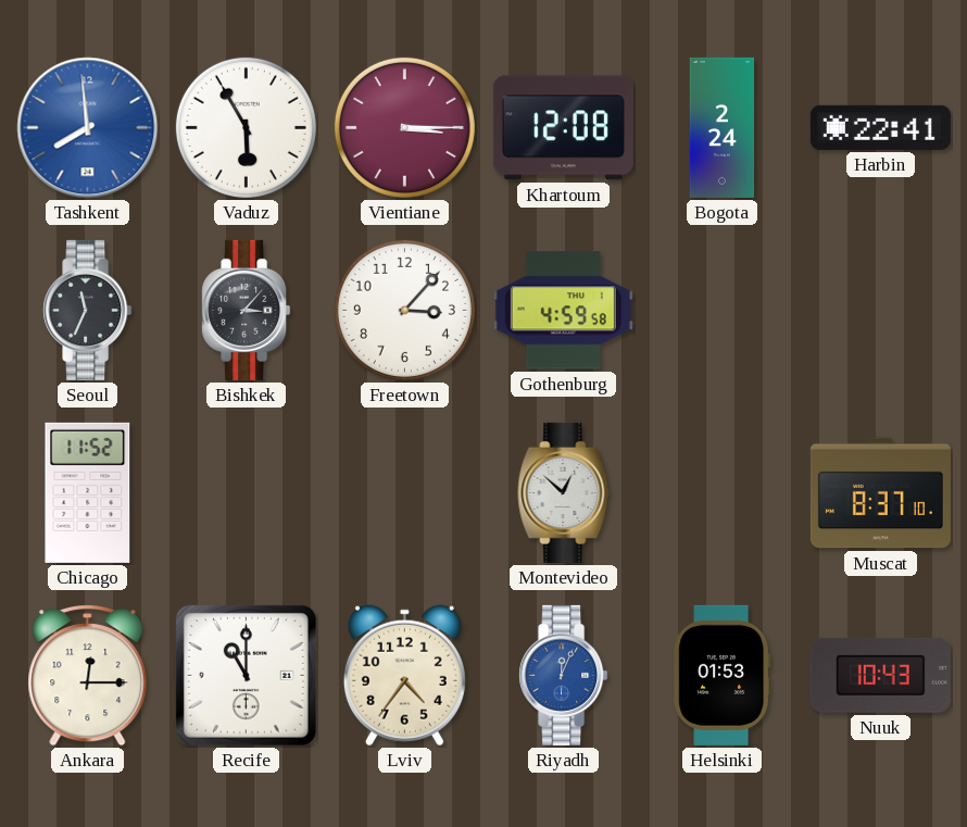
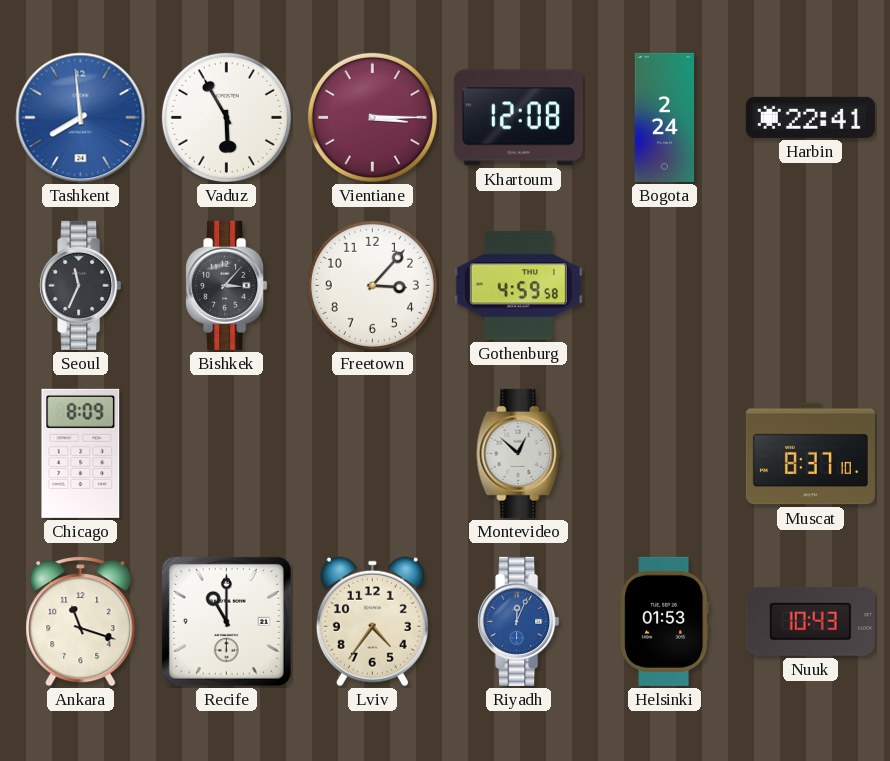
Chicago: 11:52 -> 8:09
Ankara: 12:15 -> 11:18
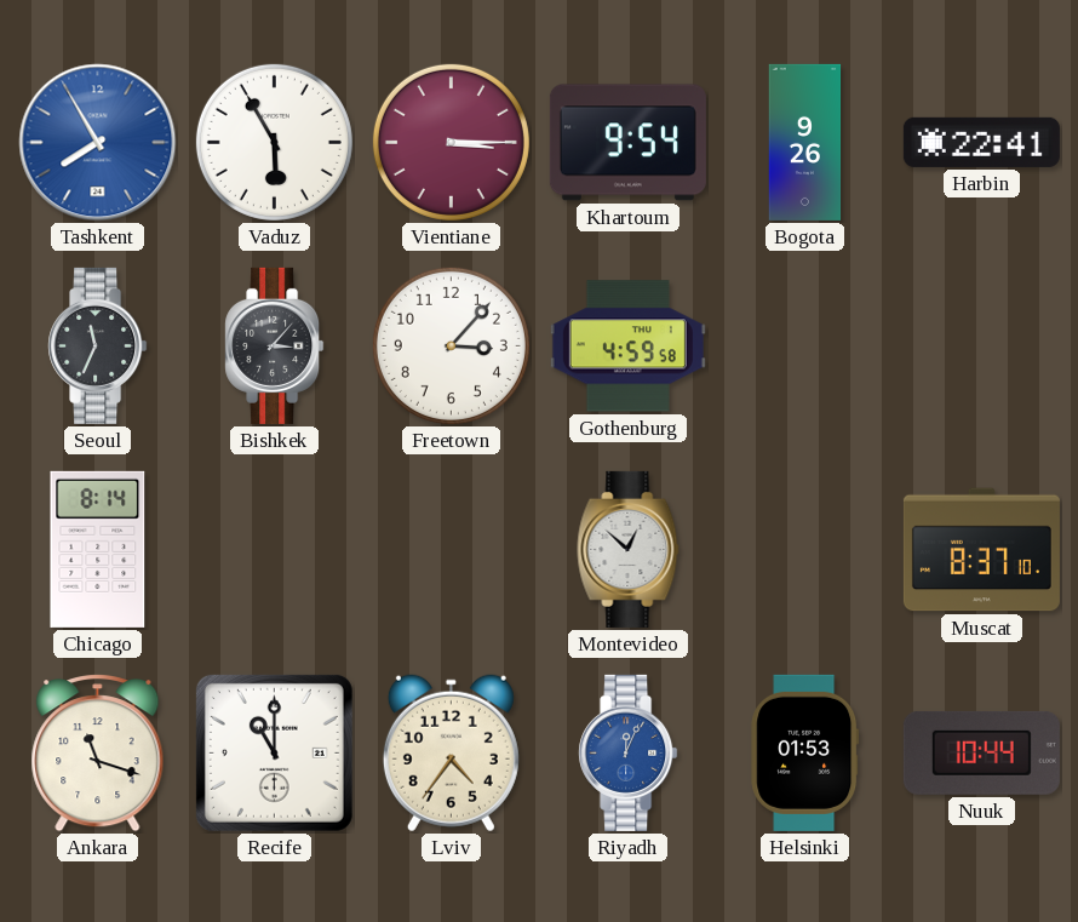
Tashkent: 7:59 -> 7:55
Khartoum: 12:08 -> 9:54
Bogota: 2:24 -> 9:26
Chicago: 8:09 -> 8:14
Nuuk: 10:43 -> 10:44
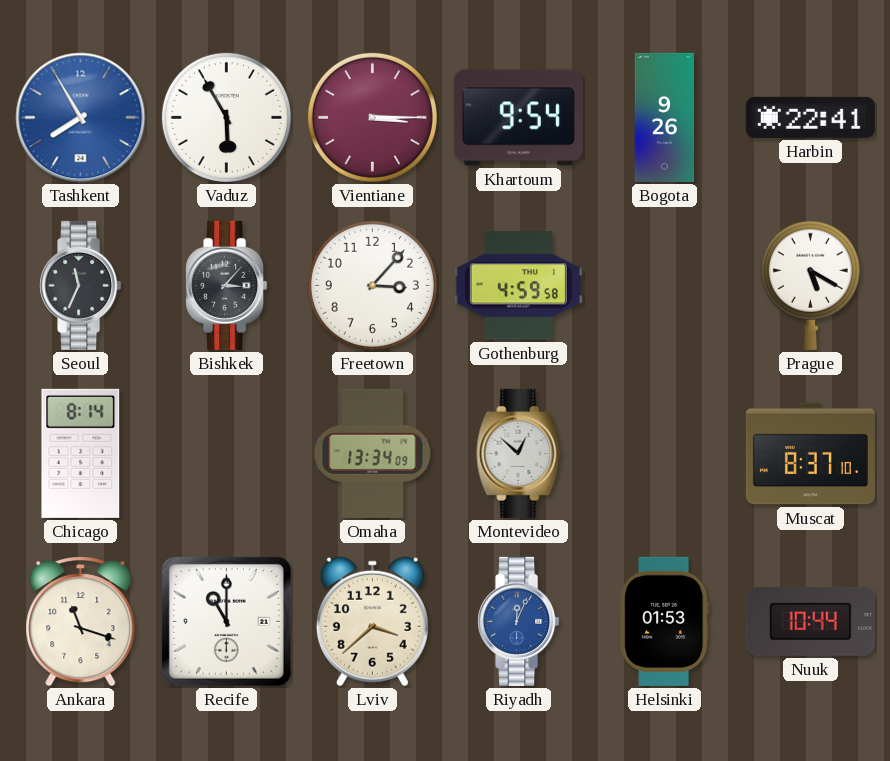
Prague: none -> 5:20
Omaha: none -> 13:34
Lviv: 4:36 -> 3:38
